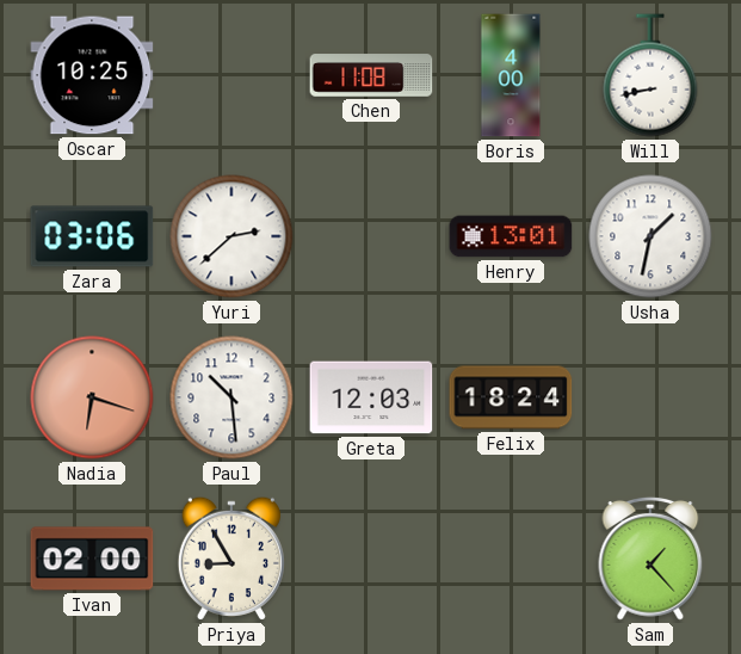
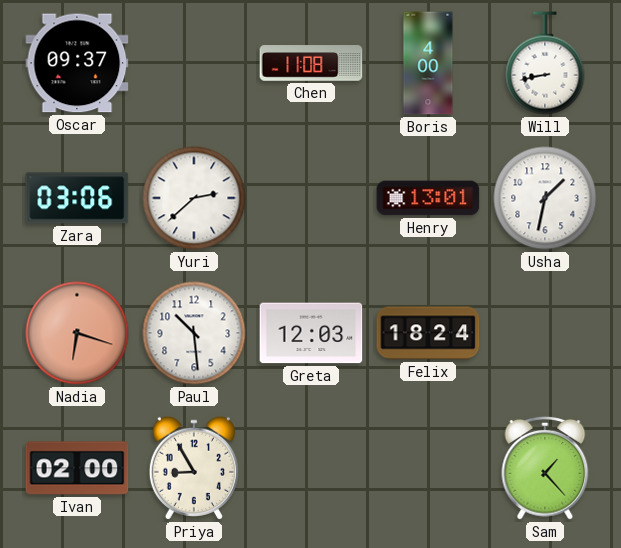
Oscar: 10:25 -> 09:37
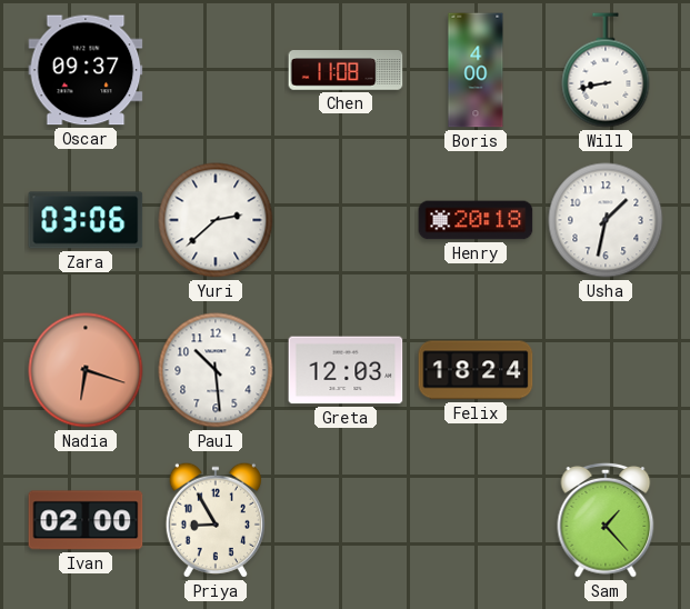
Henry: 13:01 -> 20:18
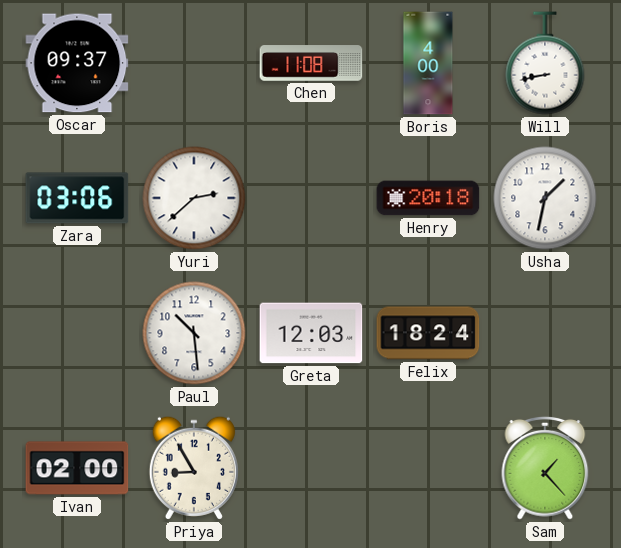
Nadia: 6:18 -> none
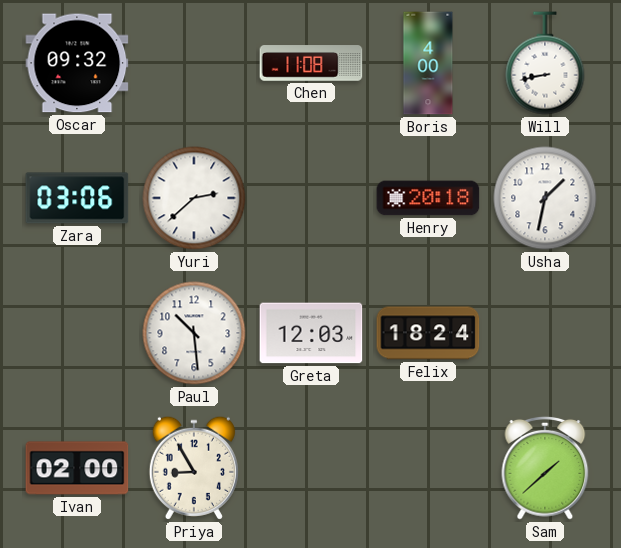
Oscar: 09:37 -> 09:32
Sam: 1:23 -> 1:38
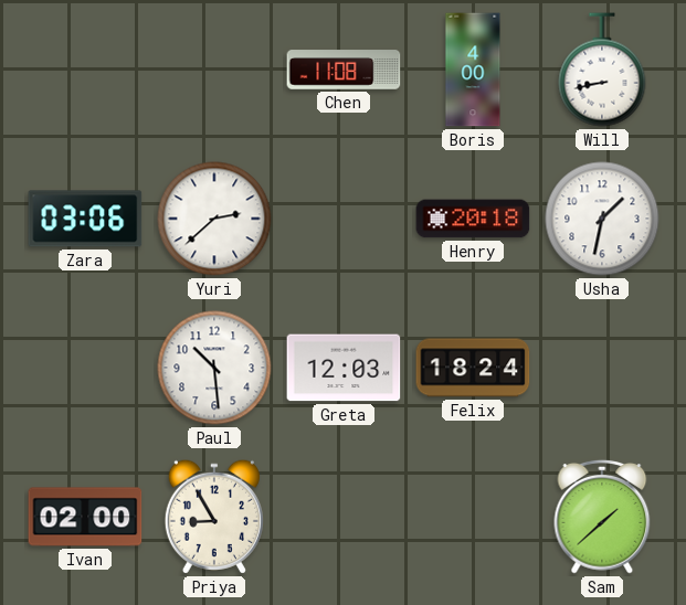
Oscar: 09:32 -> none
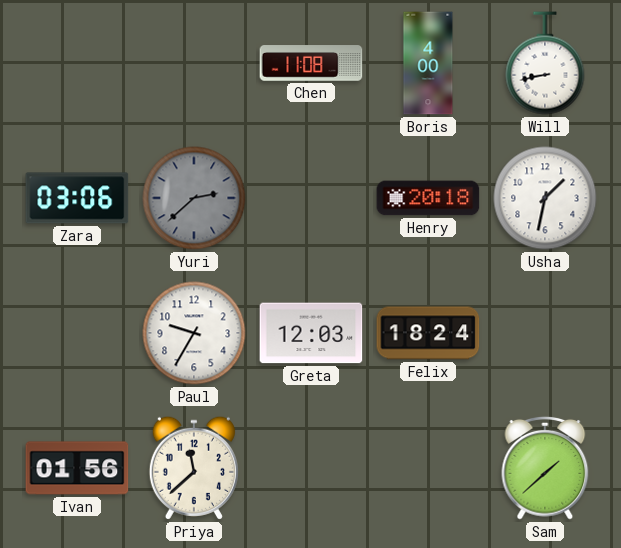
Yuri dial: white -> grey
Paul: 10:29 -> 9:35
Ivan: 02:00 -> 01:56
Priya: 8:55 -> 11:38
